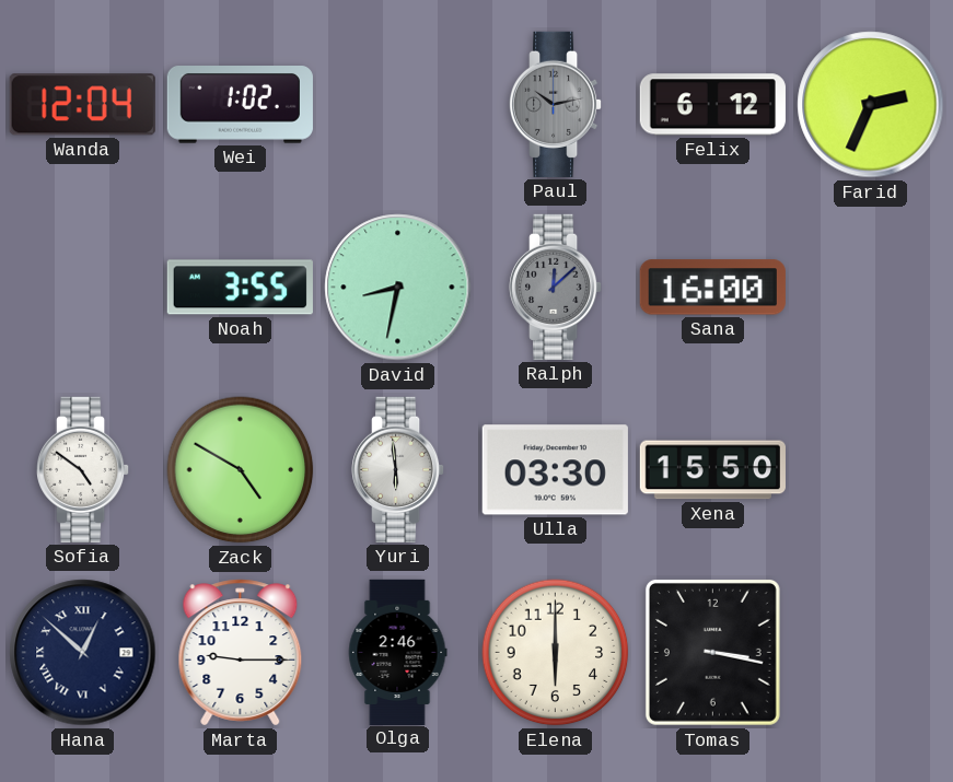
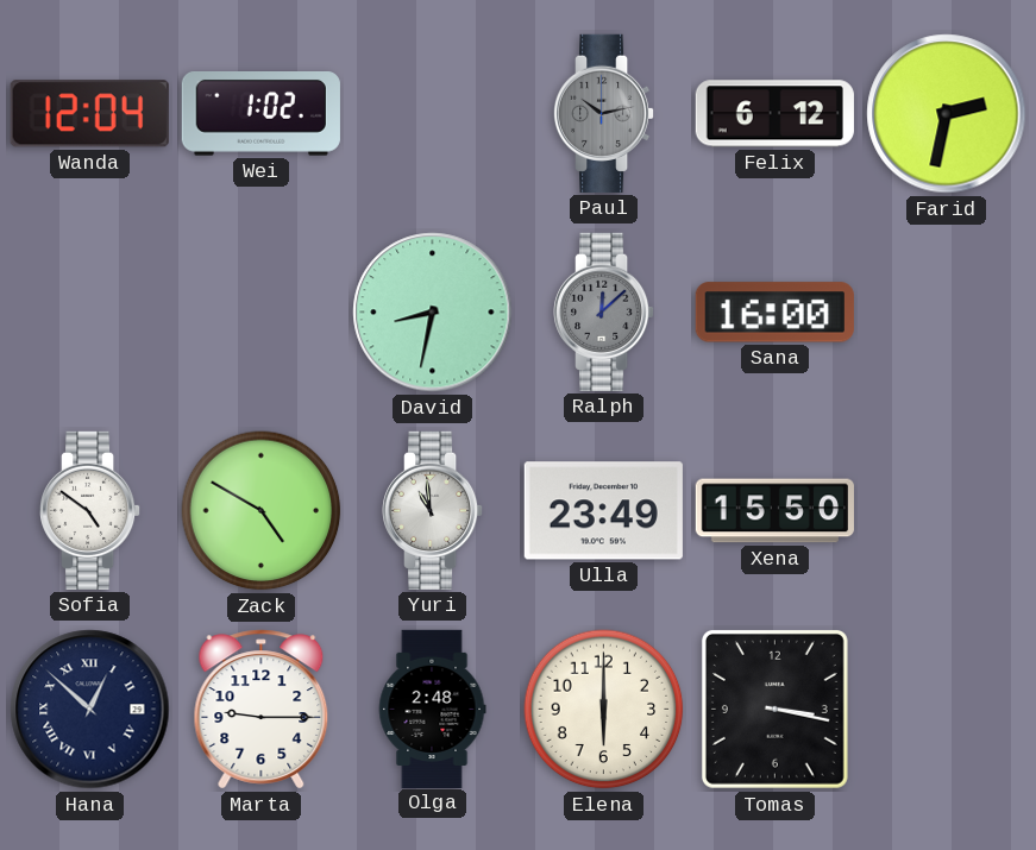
Farid: 2:34 -> 2:32
Noah: 3:55 -> none
Yuri: 5:59 -> 10:59
Ulla: 03:30 -> 23:49
Olga: 2:46 -> 2:48
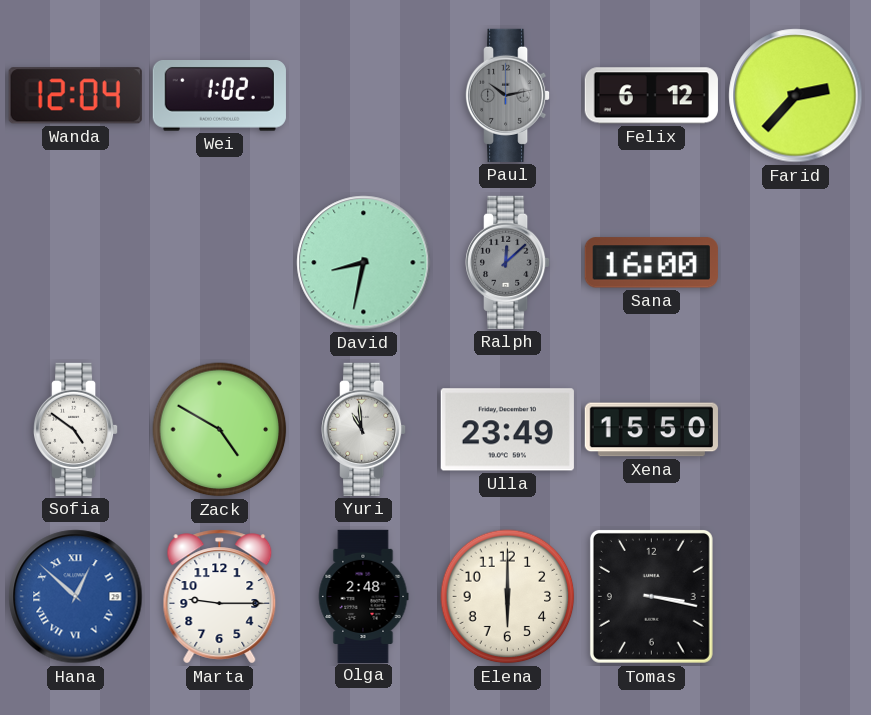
Farid: 2:32 -> 2:37
Hana dial: navy -> blue
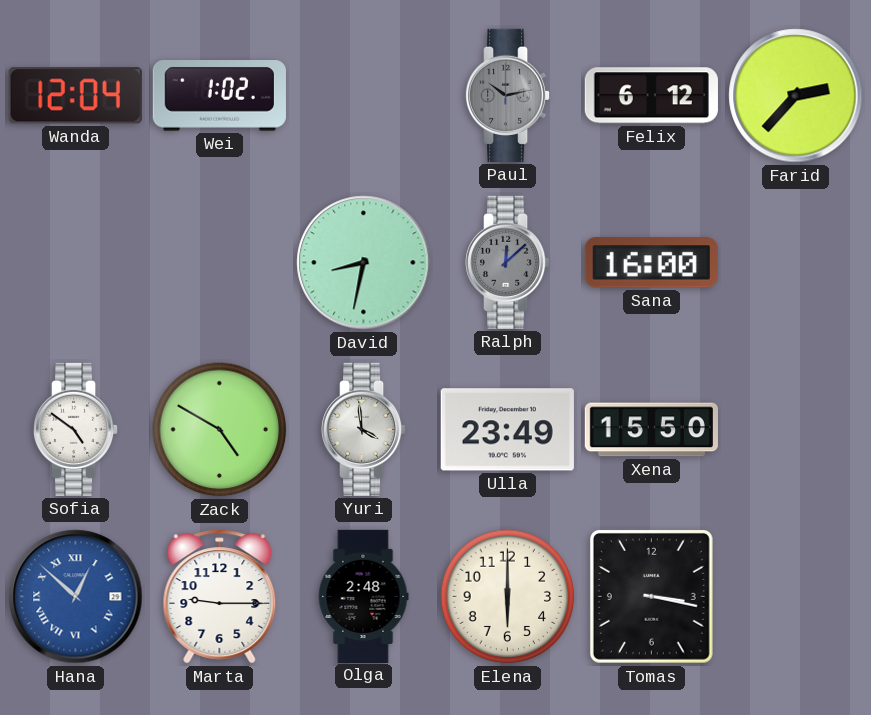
Yuri: 10:59 -> 3:59
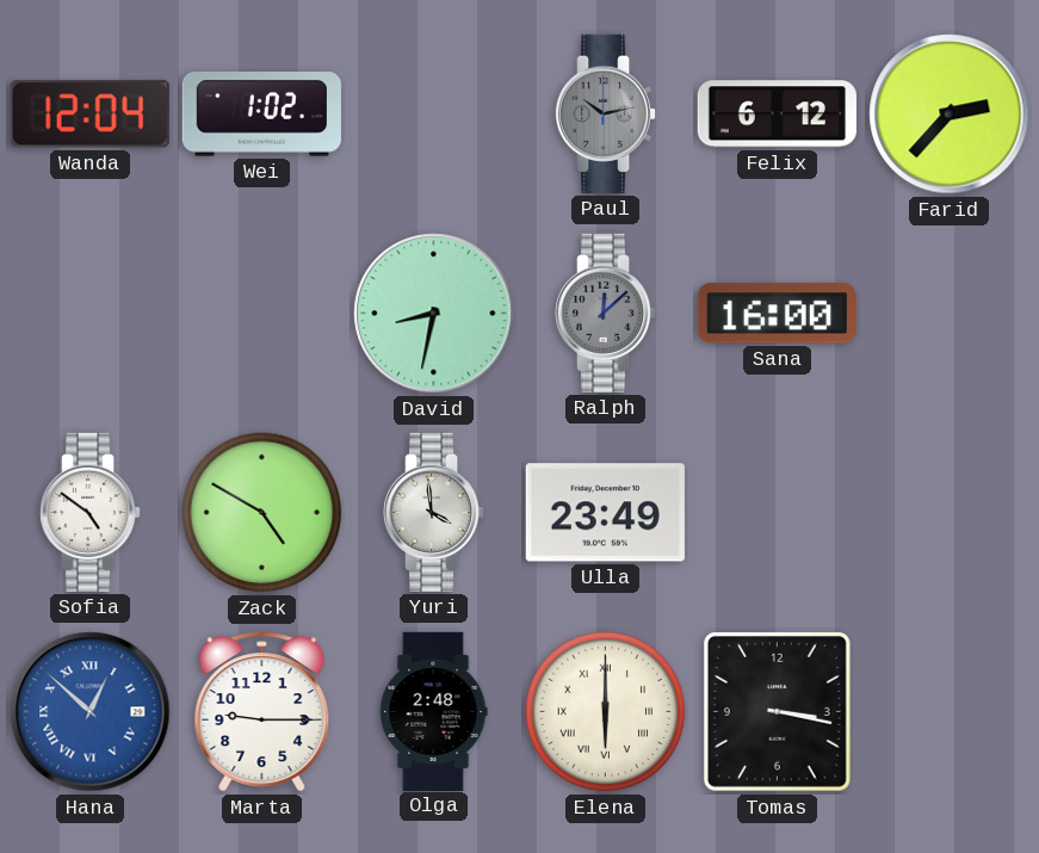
Xena: 15:50 -> none
Elena numerals: Arabic -> Roman
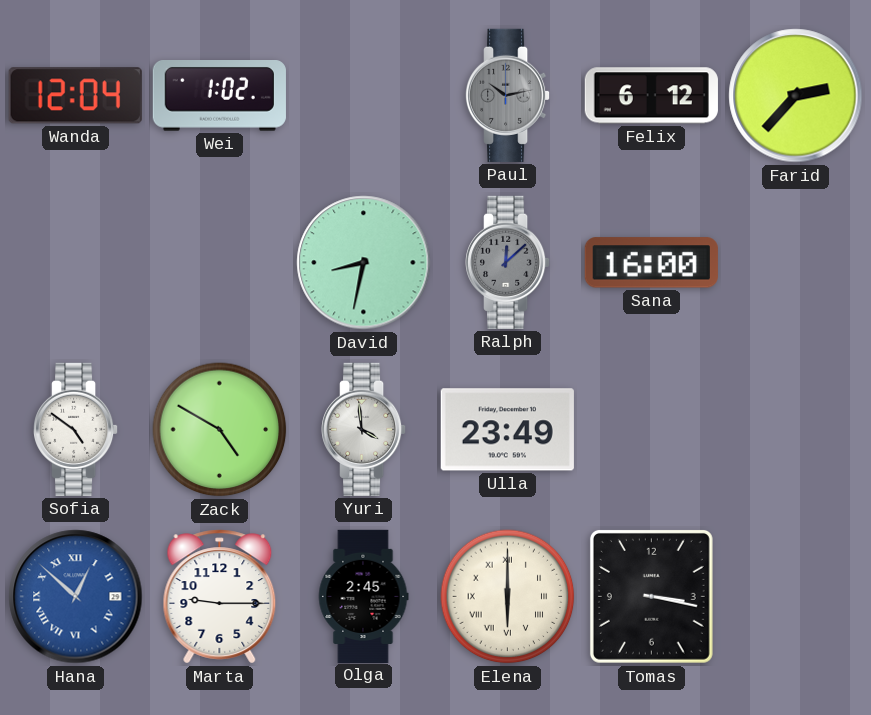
Olga: 2:48 -> 2:45
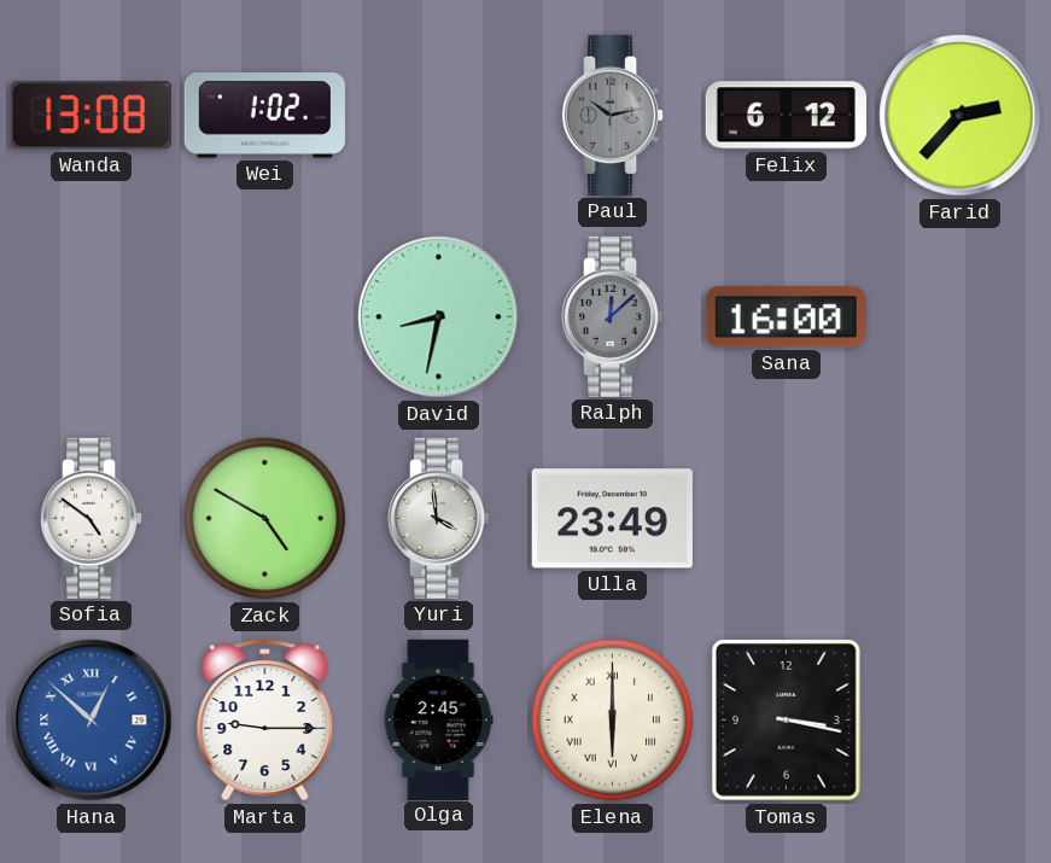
Wanda: 12:04 -> 13:08
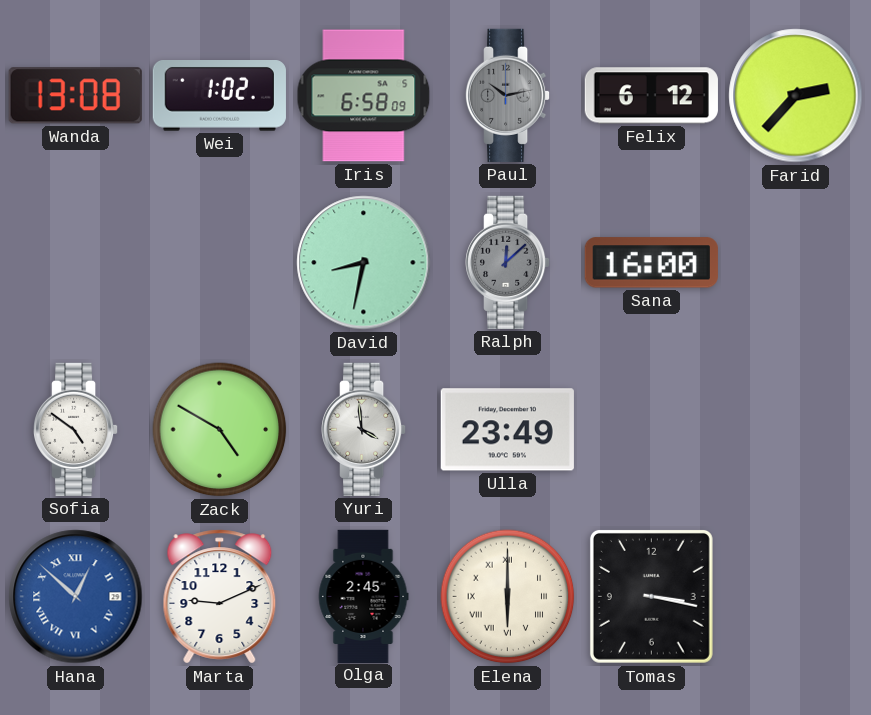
Iris: none -> 6:58
Marta: 9:15 -> 9:11
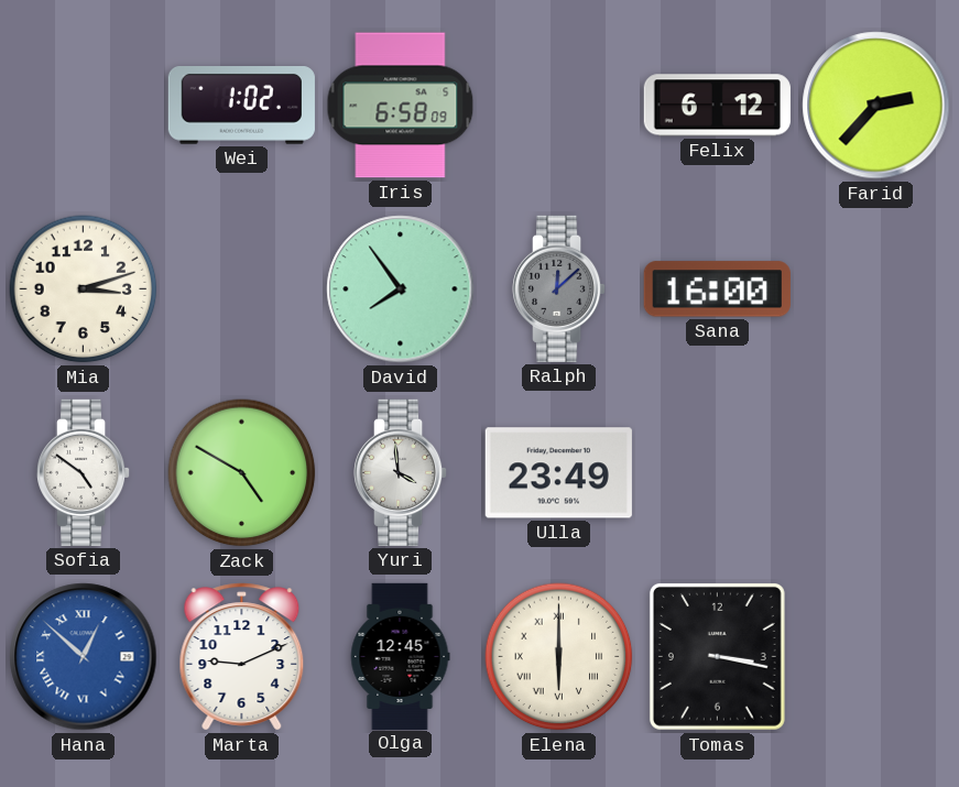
Wanda: 13:08 -> none
Paul: 10:13 -> none
Mia: none -> 3:12
David: 8:32 -> 7:54
Olga: 2:45 -> 12:45
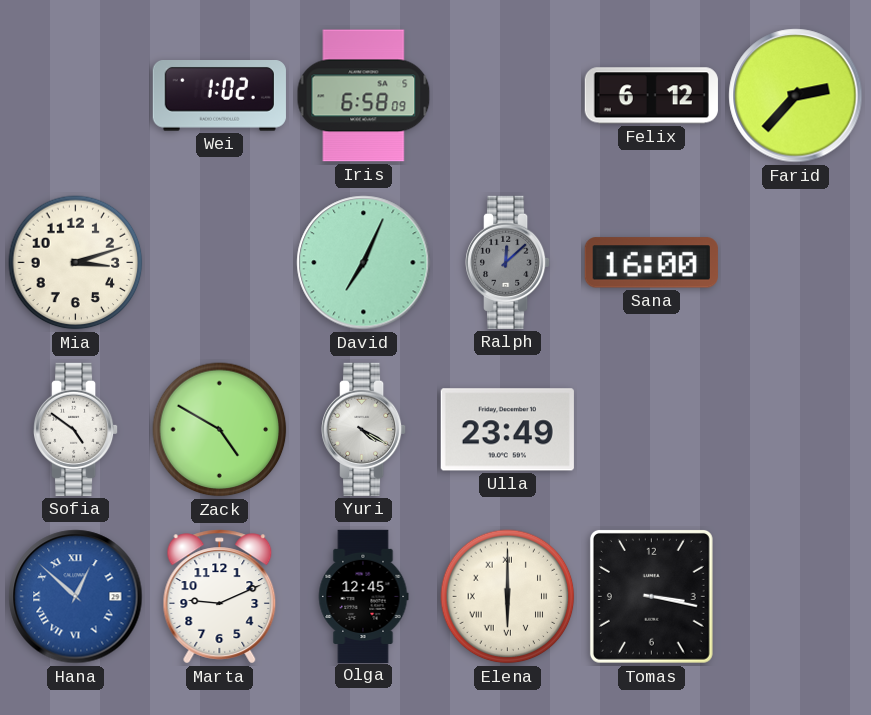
David: 7:54 -> 7:04
Yuri: 3:59 -> 4:20
